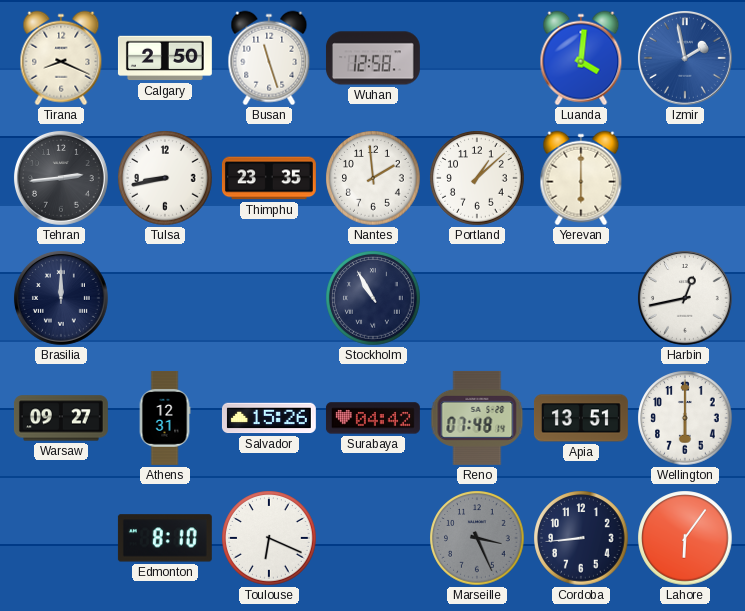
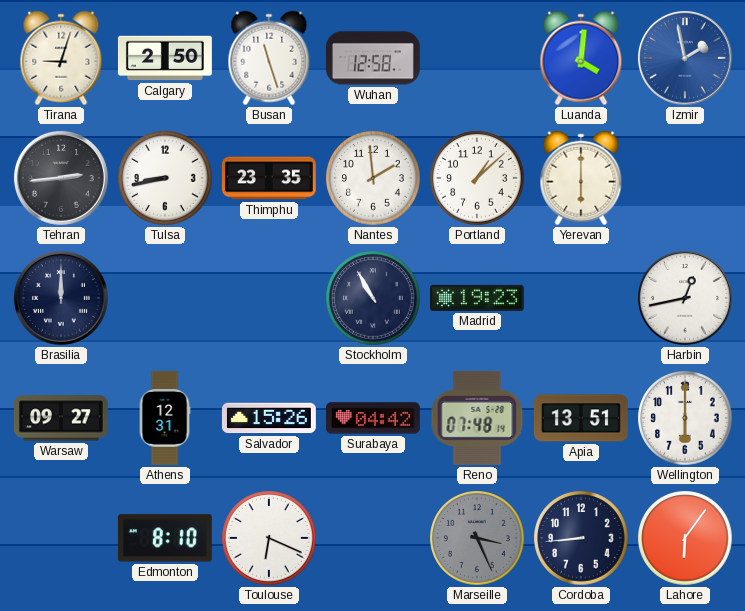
Tirana: 8:19 -> 9:03
Madrid: none -> 19:23
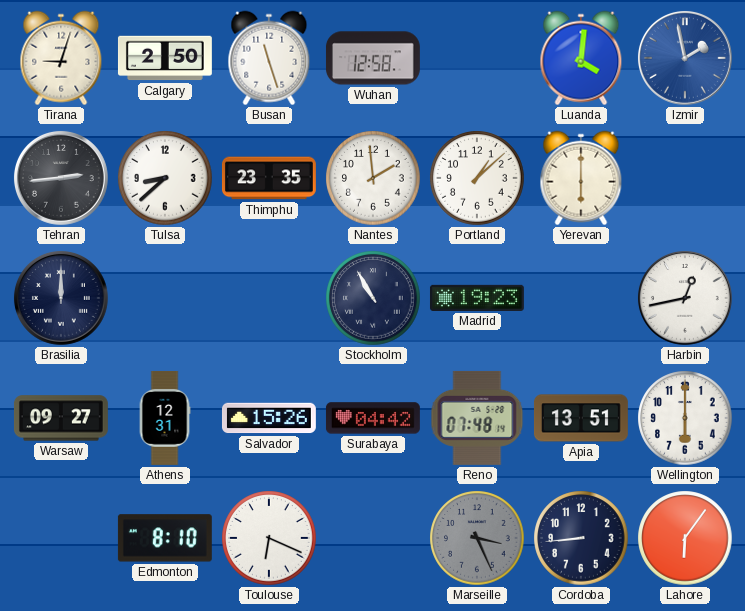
Tulsa: 8:43 -> 8:38
